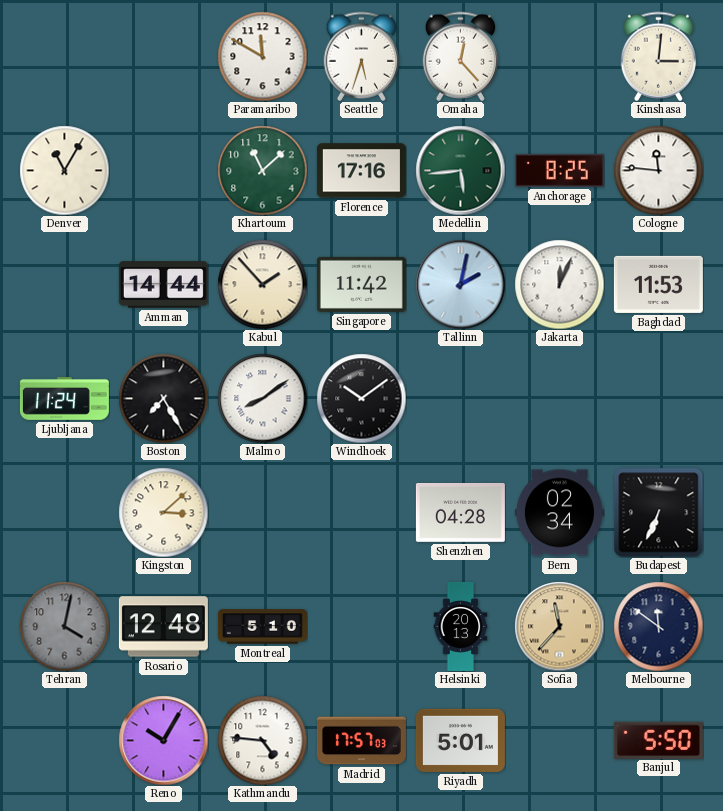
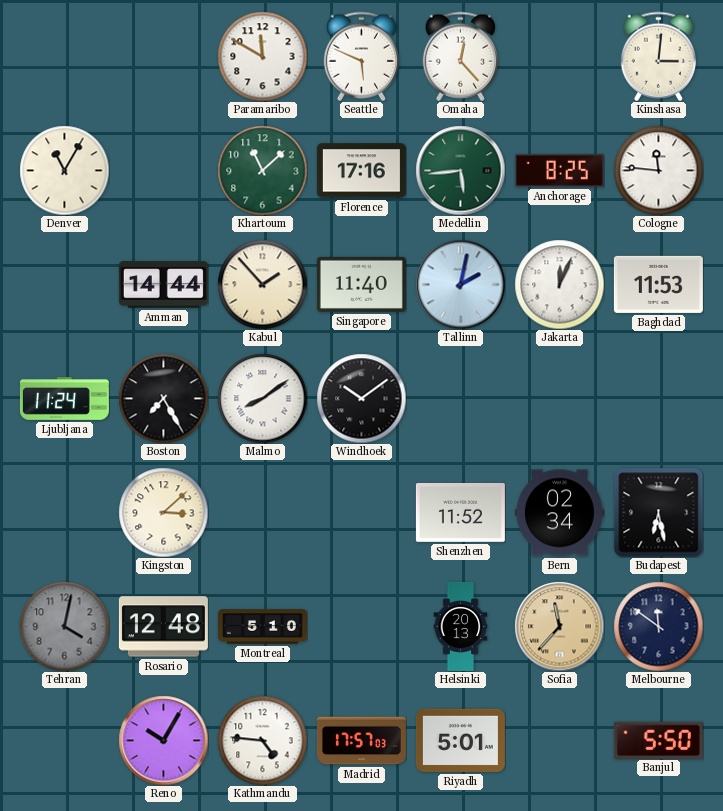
Seattle: 5:33 -> 5:49
Singapore: 11:42 -> 11:40
Shenzhen: 04:28 -> 11:52
Budapest: 6:34 -> 6:28
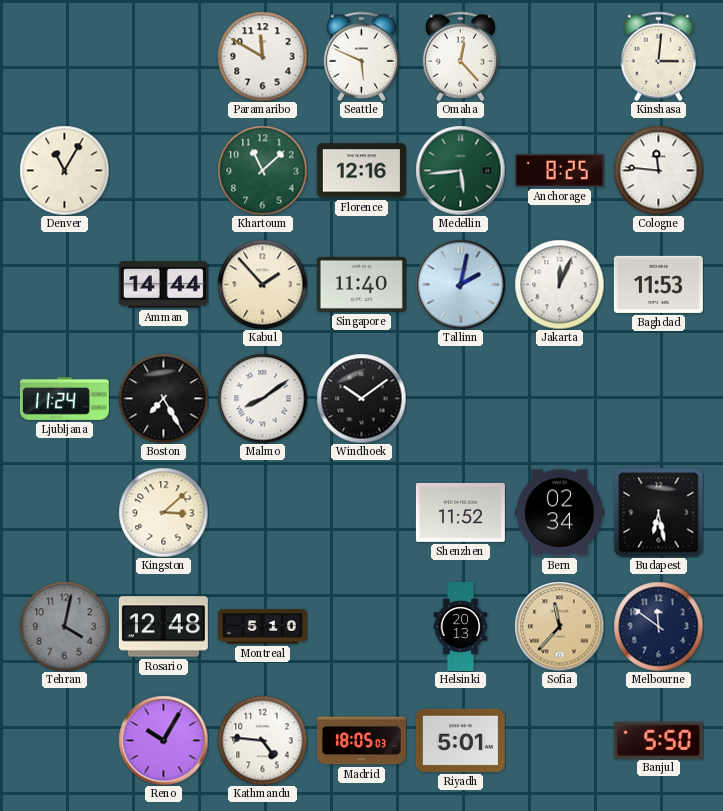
Florence: 17:16 -> 12:16
Madrid: 17:57 -> 18:05
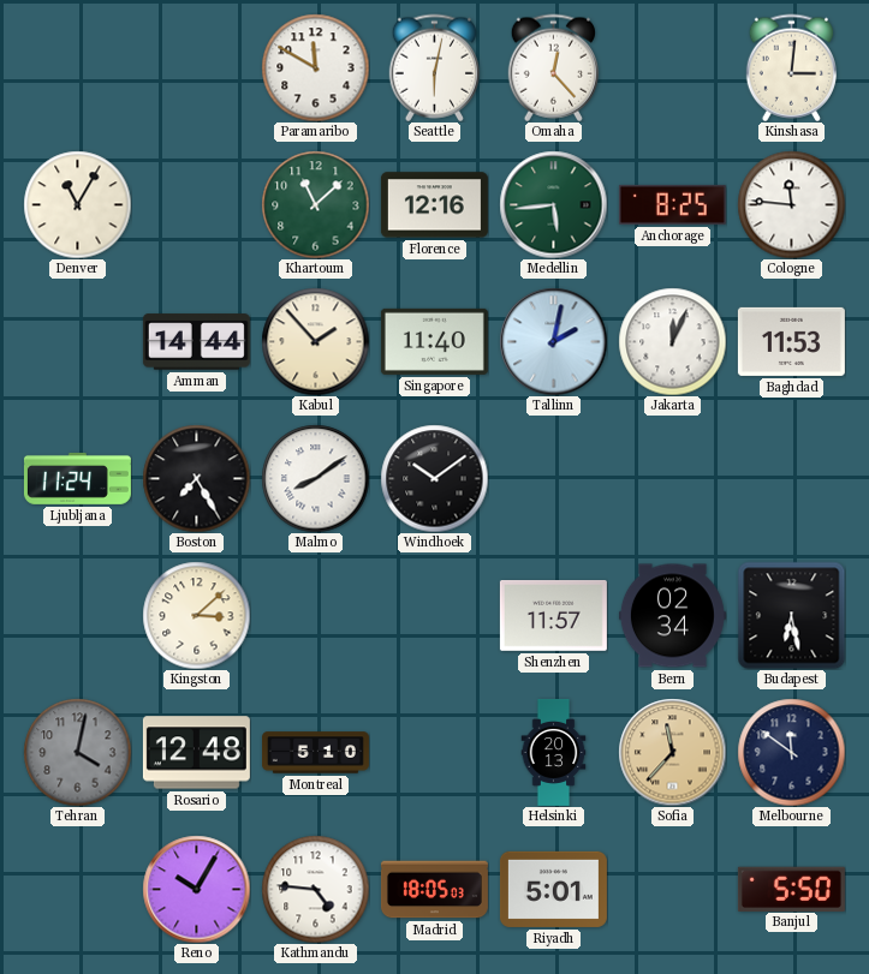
Seattle: 5:49 -> 6:02
Shenzhen: 11:52 -> 11:57
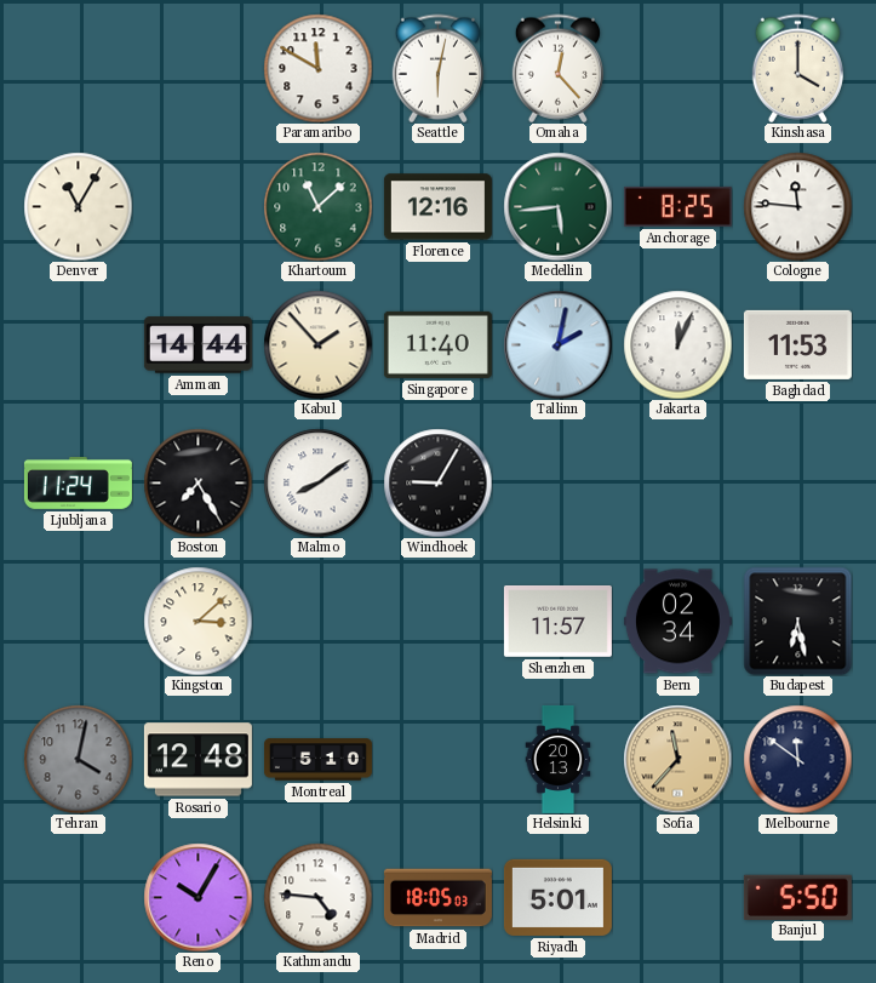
Kinshasa: 3:01 -> 4:00
Windhoek: 10:09 -> 9:05
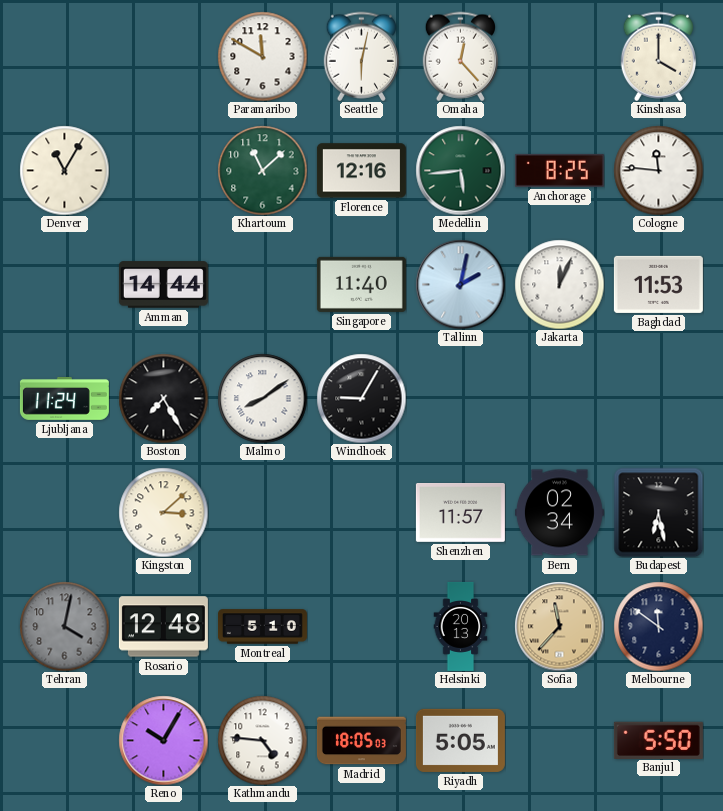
Kabul: 1:53 -> none
Riyadh: 5:01 -> 5:05
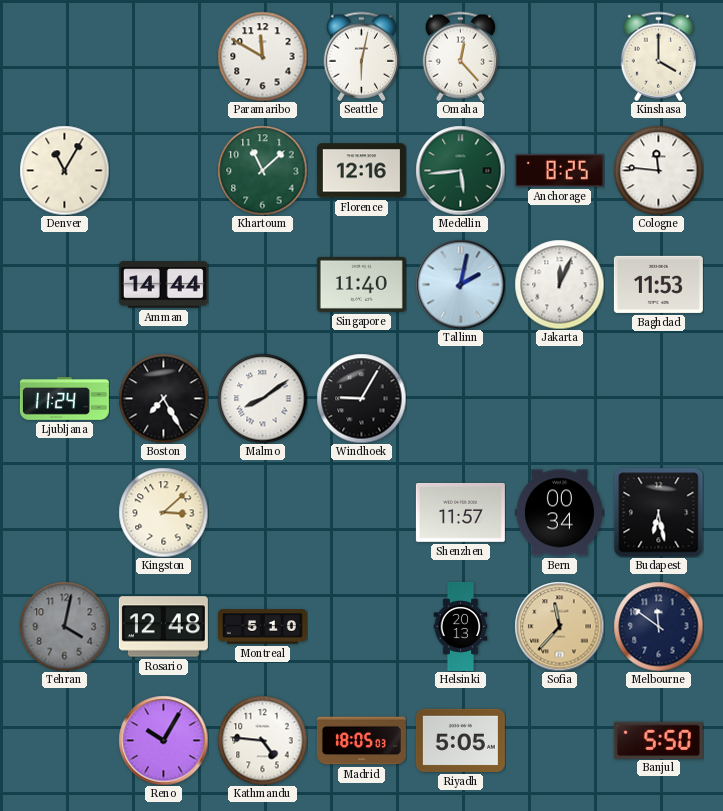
Bern: 02:34 -> 00:34
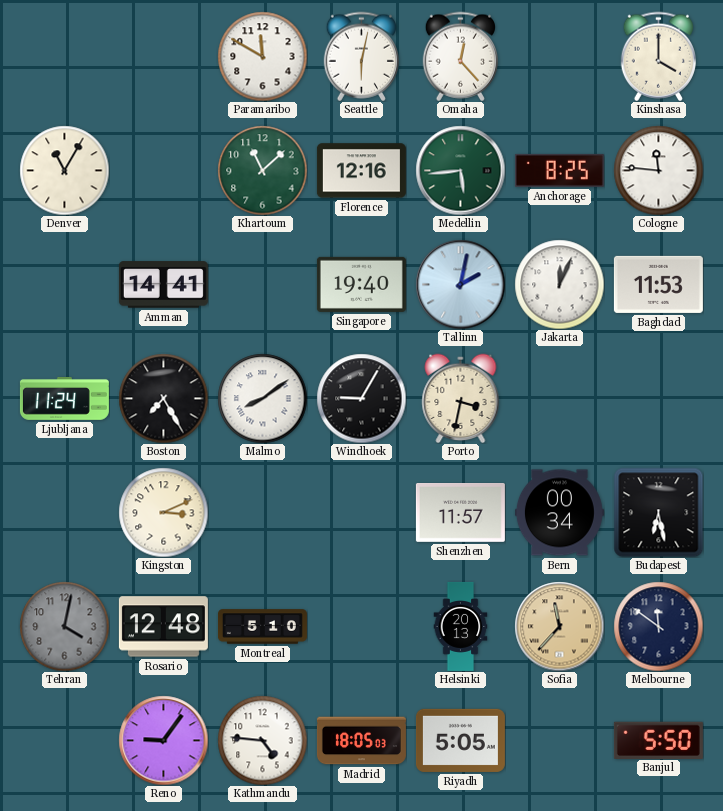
Amman: 14:44 -> 14:41
Singapore: 11:40 -> 19:40
Porto: none -> 3:32
Kingston: 3:08 -> 3:11
Reno: 10:05 -> 9:06
